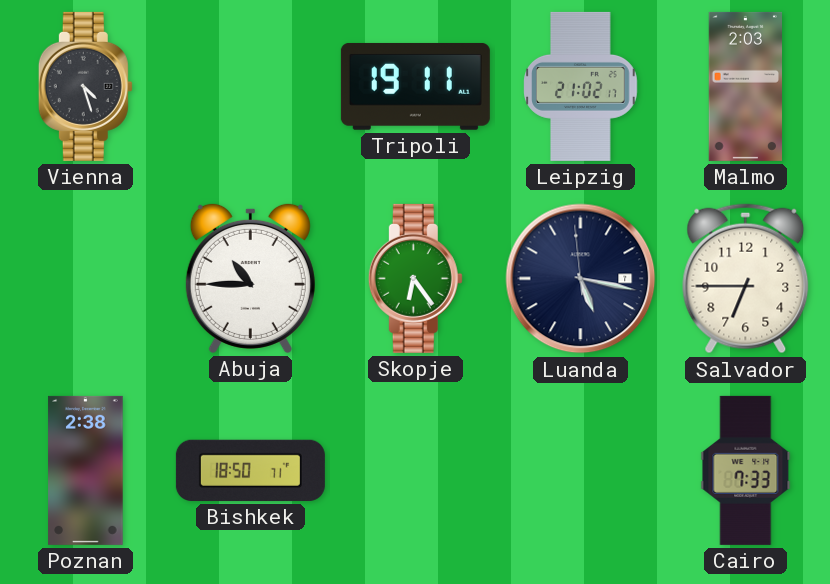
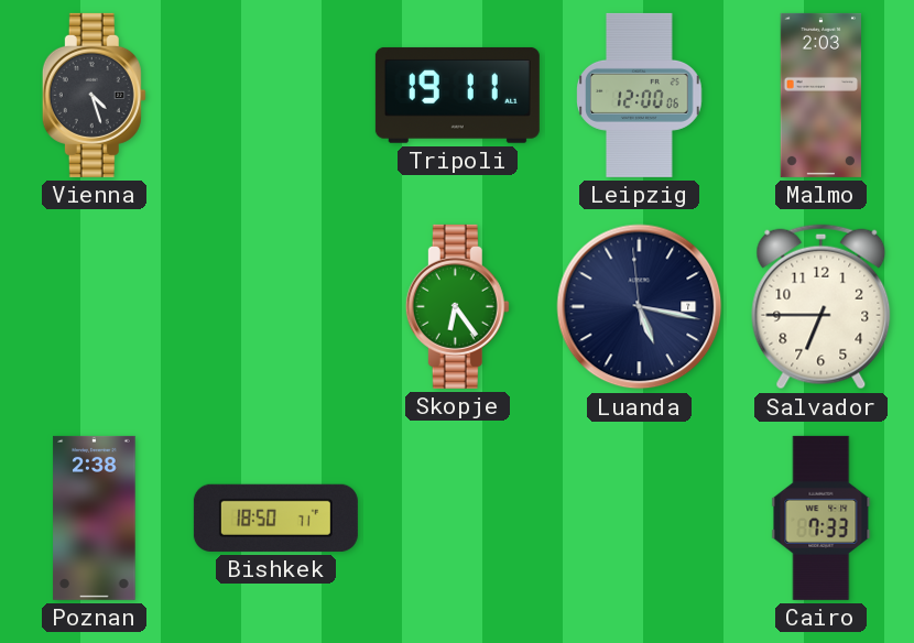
Leipzig: 21:02 -> 12:00
Abuja: 10:45 -> none
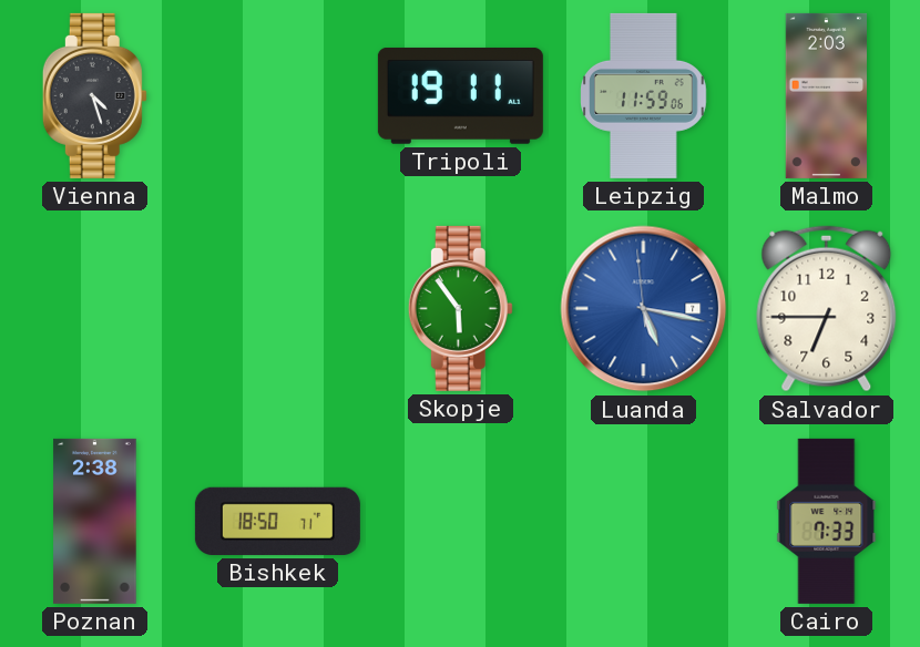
Leipzig: 12:00 -> 11:59
Skopje: 6:24 -> 5:54
Luanda dial: navy -> blue
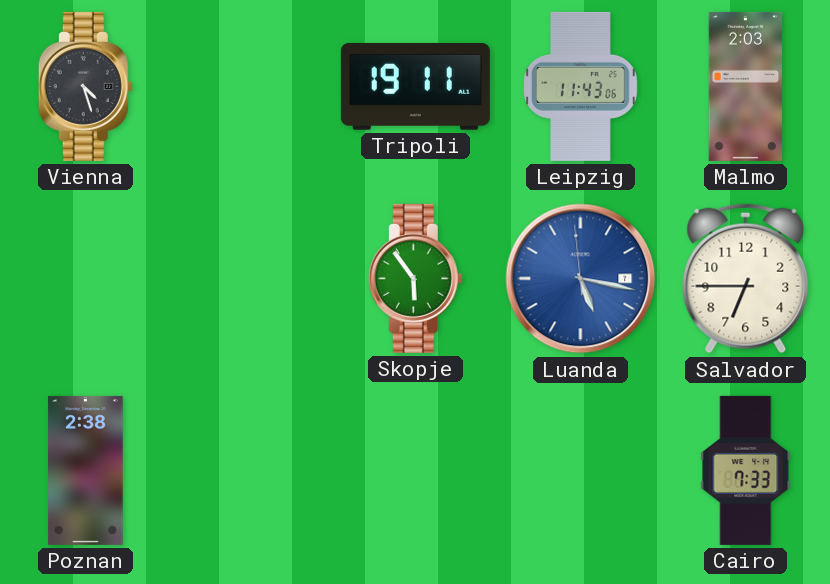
Leipzig: 11:59 -> 11:43
Bishkek: 18:50 -> none
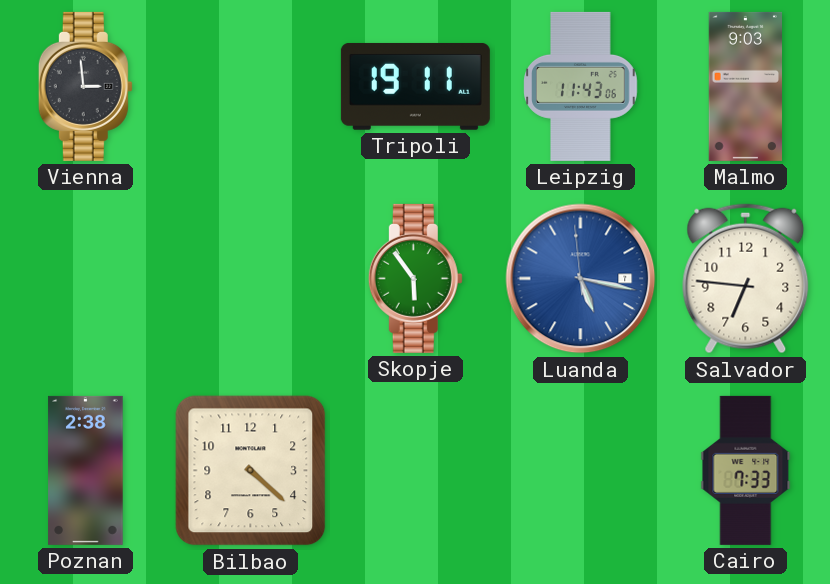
Vienna: 4:27 -> 2:59
Malmo: 2:03 -> 9:03
Salvador: 6:45 -> 6:46
Bilbao: none -> 4:22
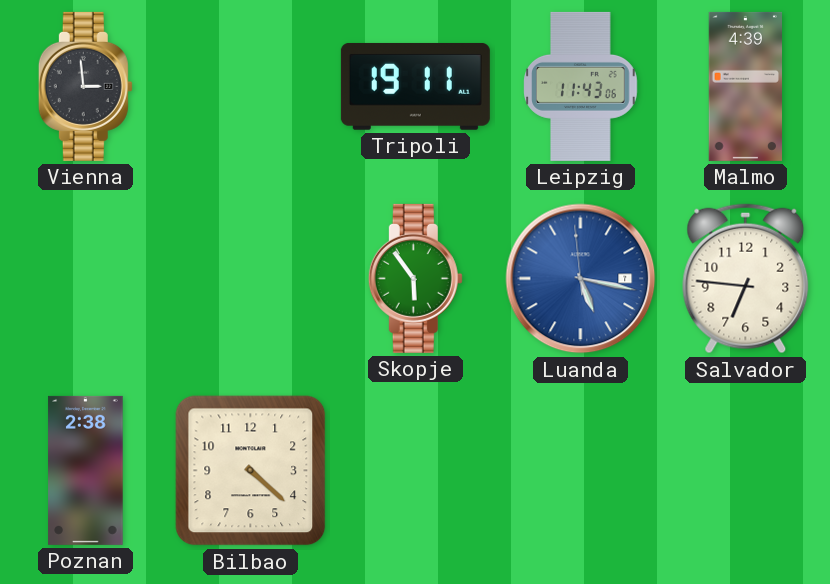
Malmo: 9:03 -> 4:39
Cairo: 7:33 -> none
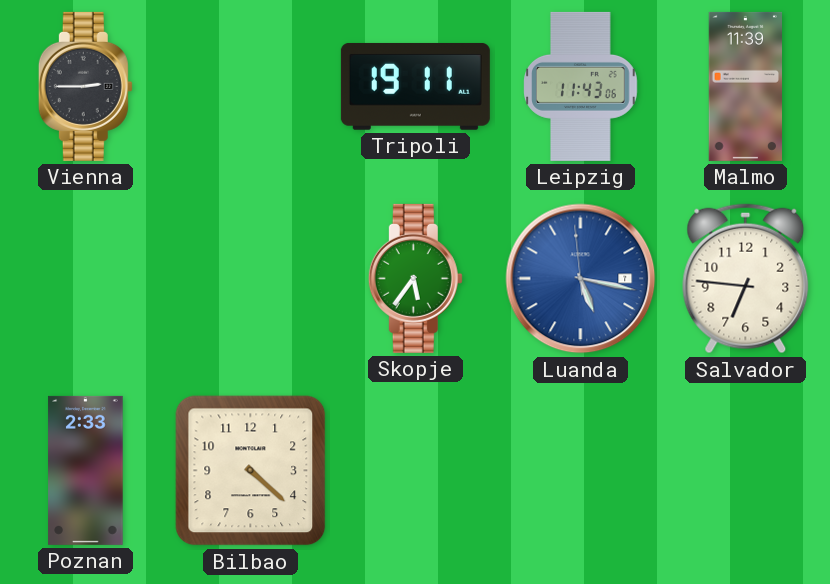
Vienna: 2:59 -> 2:45
Malmo: 4:39 -> 11:39
Skopje: 5:54 -> 5:36
Poznan: 2:38 -> 2:33
